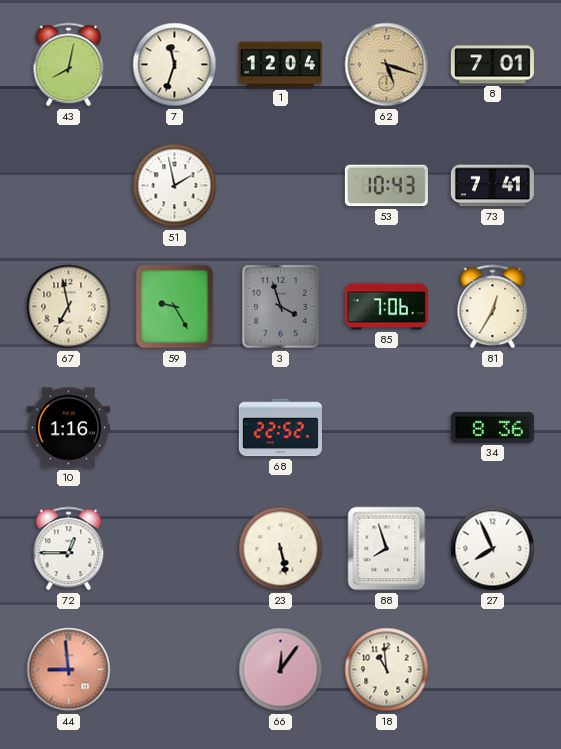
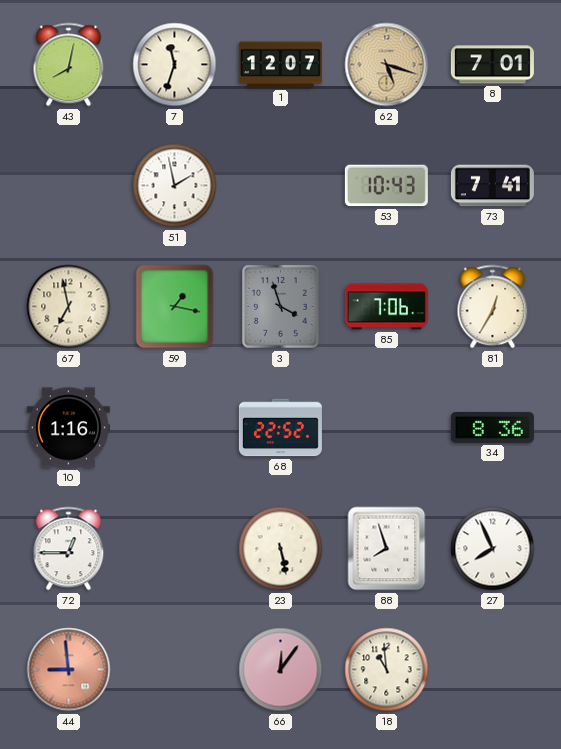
1: 12:04 -> 12:07
59: 9:25 -> 1:17
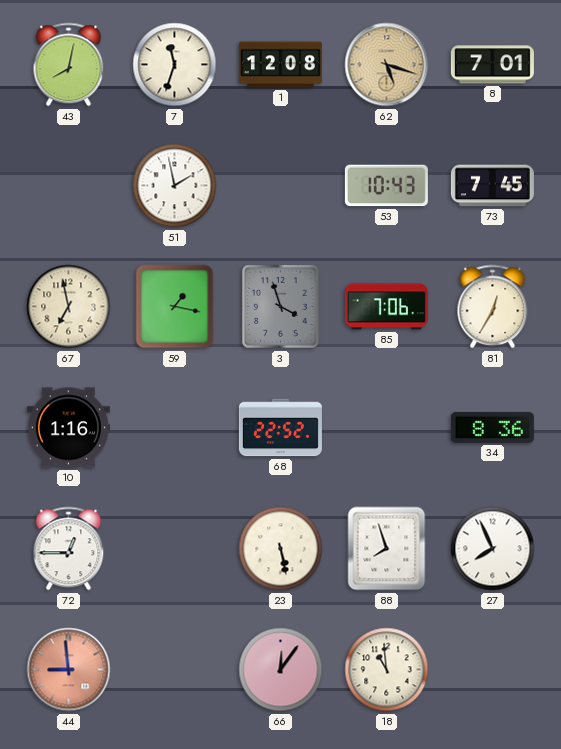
1: 12:07 -> 12:08
73: 7:41 -> 7:45
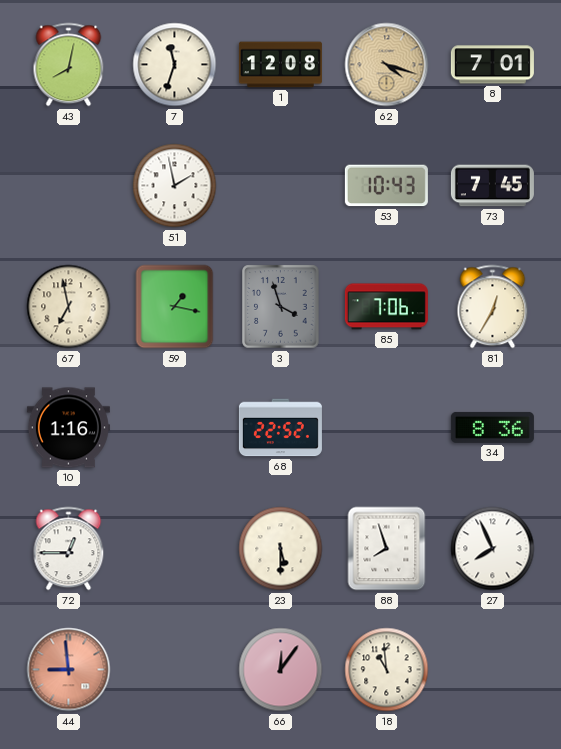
62: 5:18 -> 4:18
23: 5:28 -> 5:30
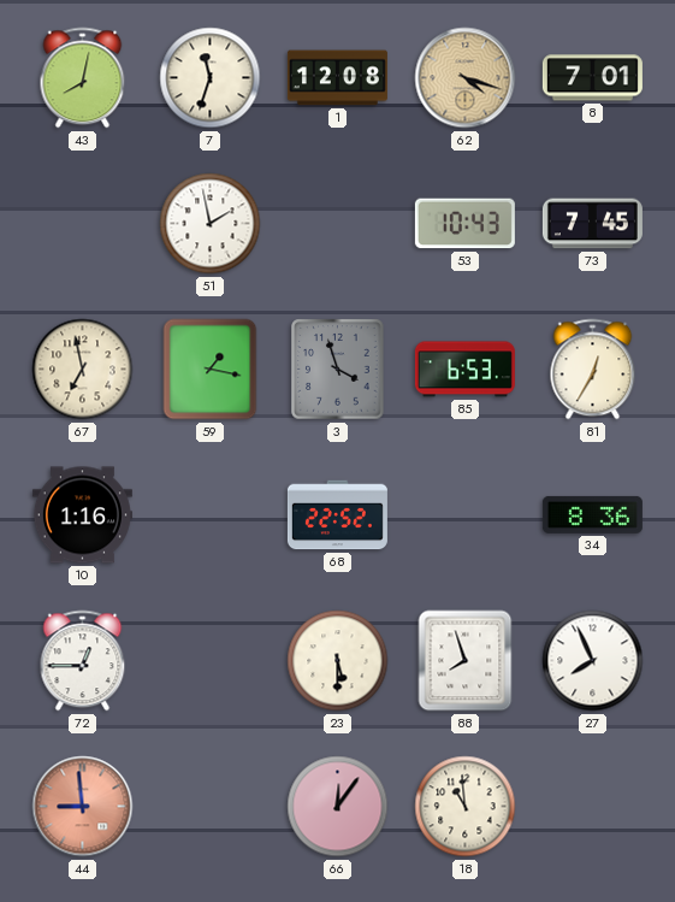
85: 7:06 -> 6:53
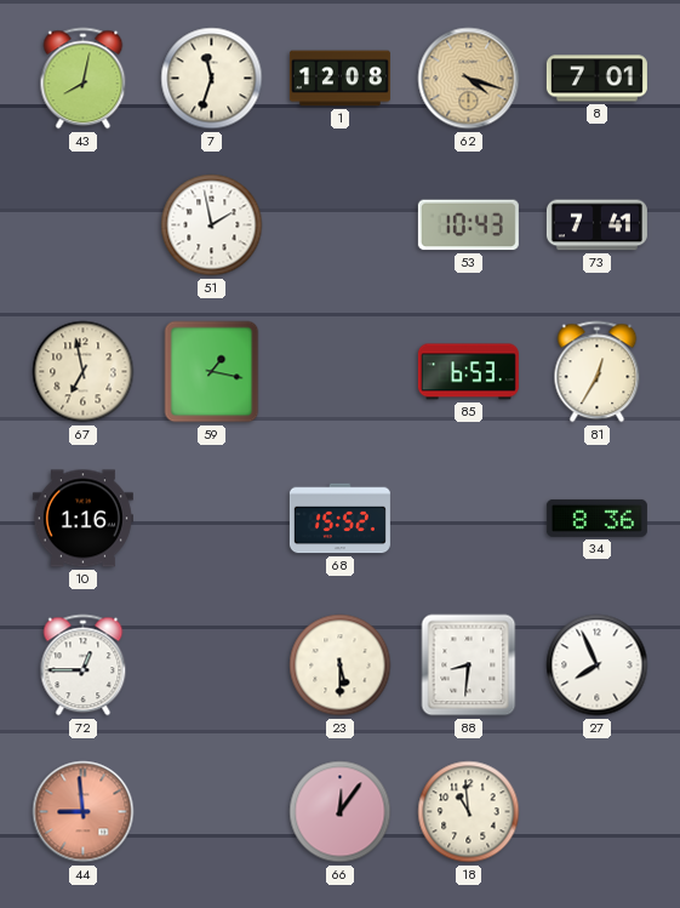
73: 7:45 -> 7:41
3: 3:57 -> none
68: 22:52 -> 15:52
88: 7:57 -> 8:31
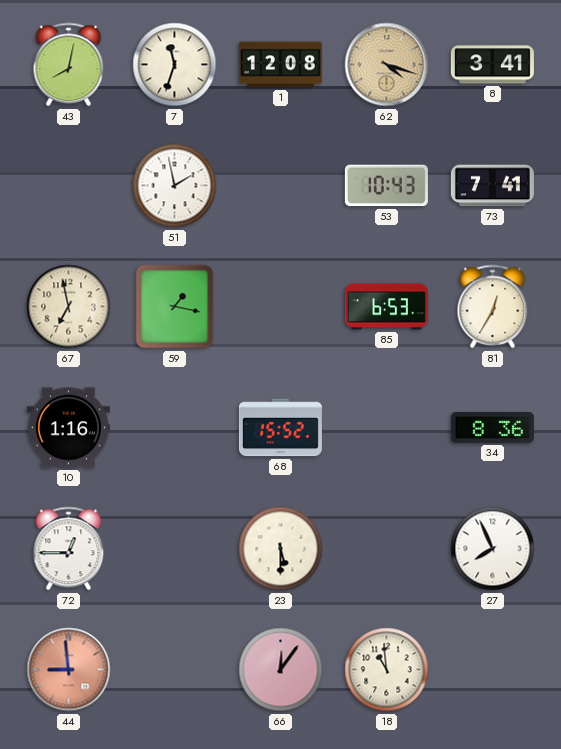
8: 7:01 -> 3:41
88: 8:31 -> none
